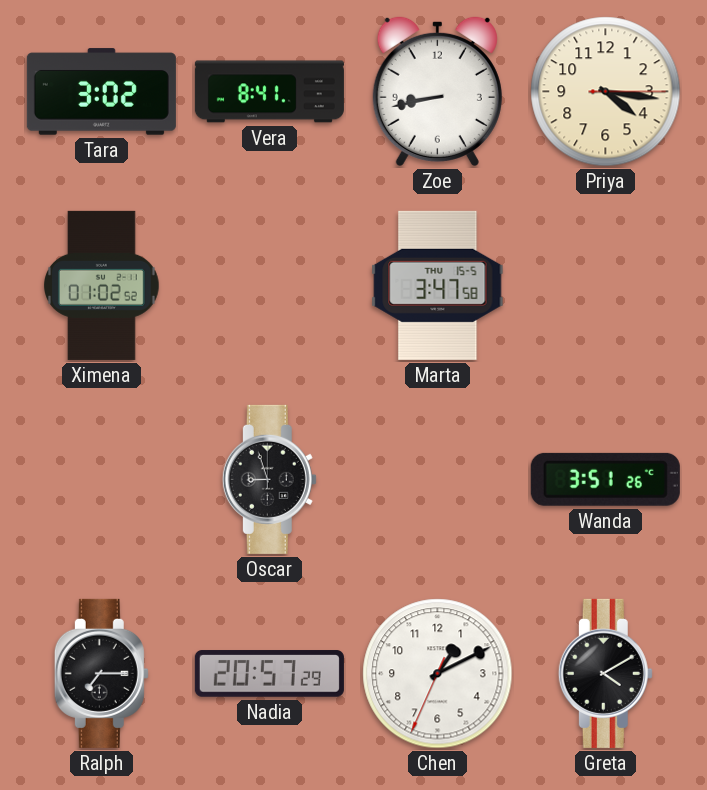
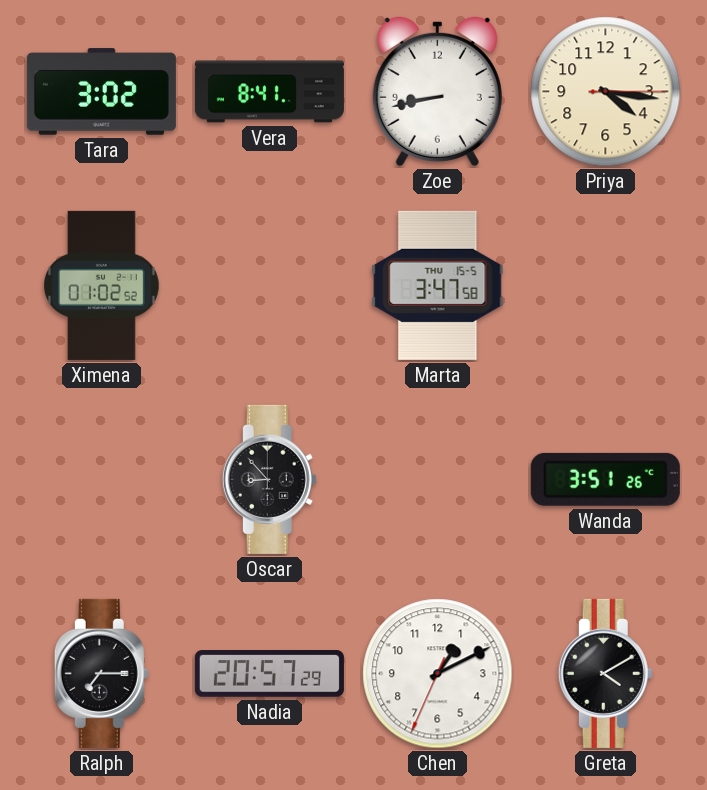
Oscar: 8:57 -> 8:53
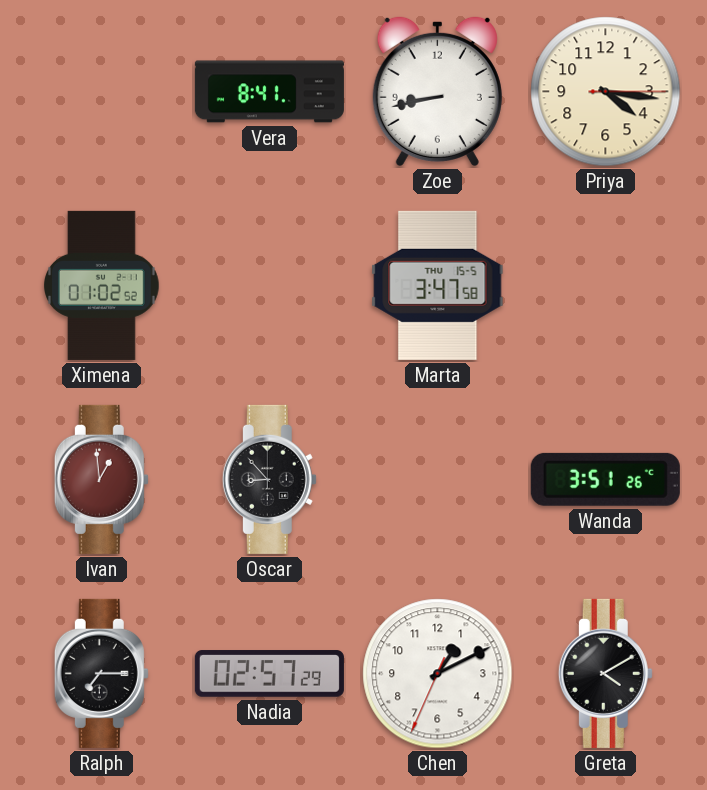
Tara: 3:02 -> none
Ivan: none -> 12:59
Nadia: 20:57 -> 02:57
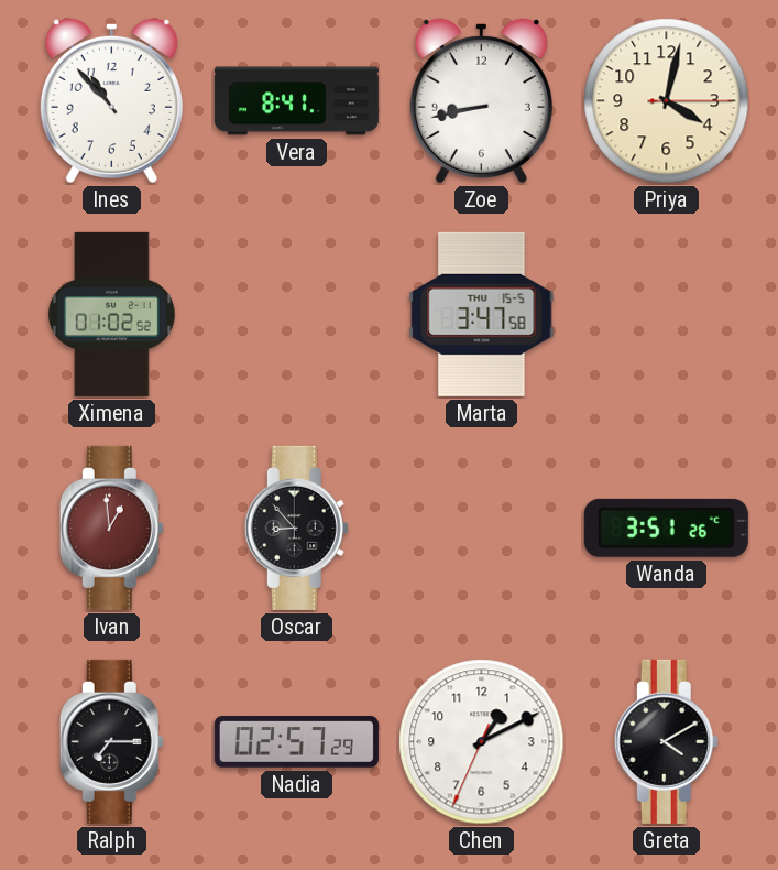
Ines: none -> 10:53
Priya: 4:16 -> 4:02
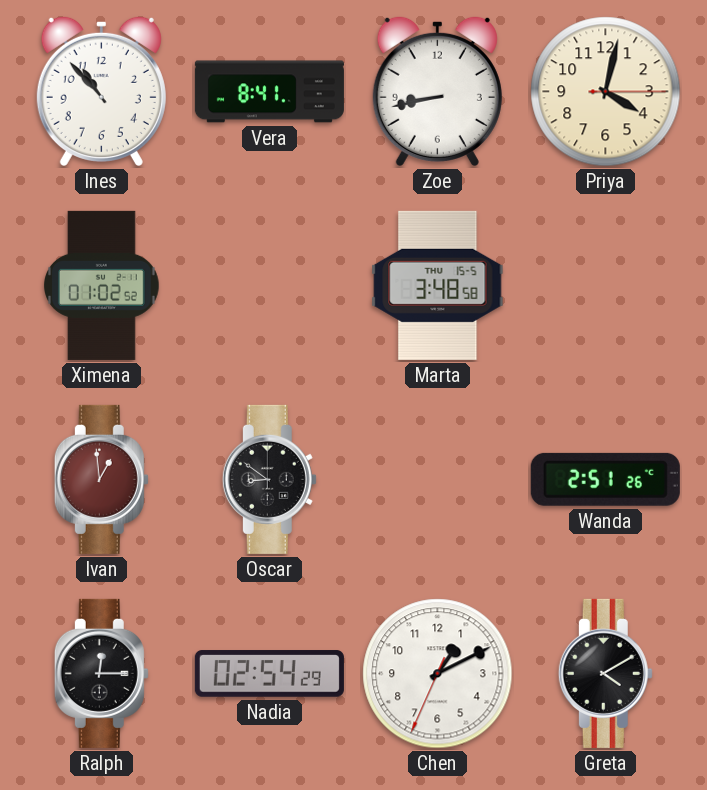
Marta: 3:47 -> 3:48
Oscar: 8:53 -> 8:51
Wanda: 3:51 -> 2:51
Ralph: 7:15 -> 12:15
Nadia: 02:57 -> 02:54
